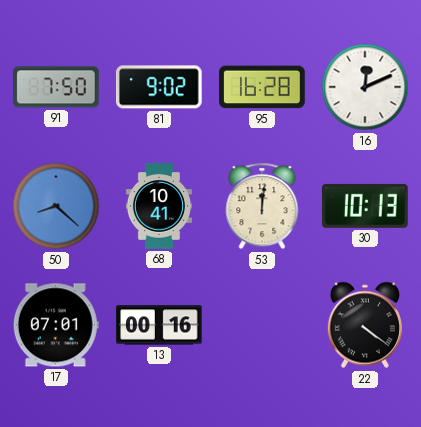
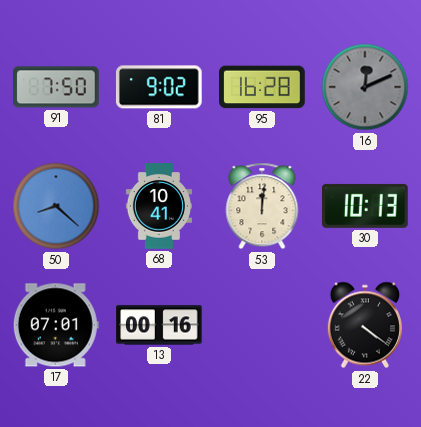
16 dial: white -> grey
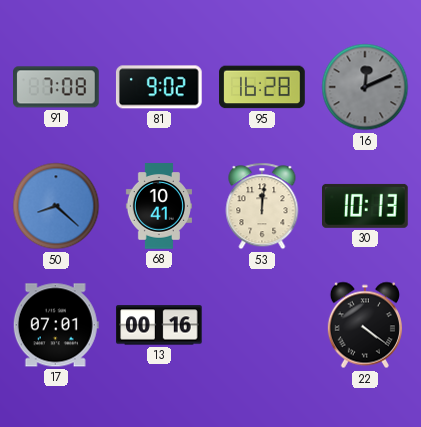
91: 7:50 -> 7:08
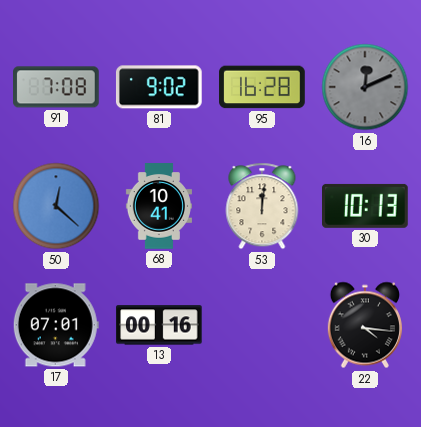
50: 8:22 -> 12:22
22: 4:21 -> 4:16
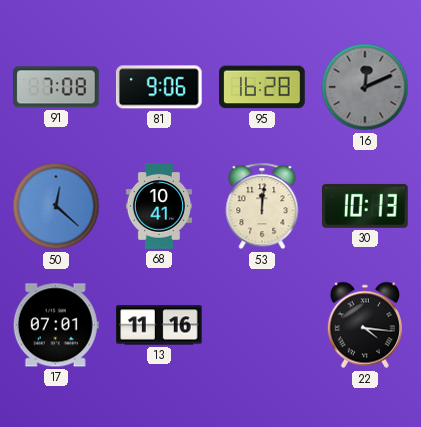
81: 9:02 -> 9:06
13: 00:16 -> 11:16
